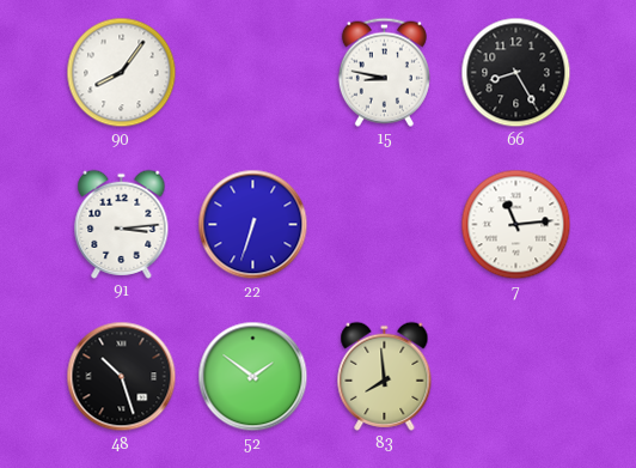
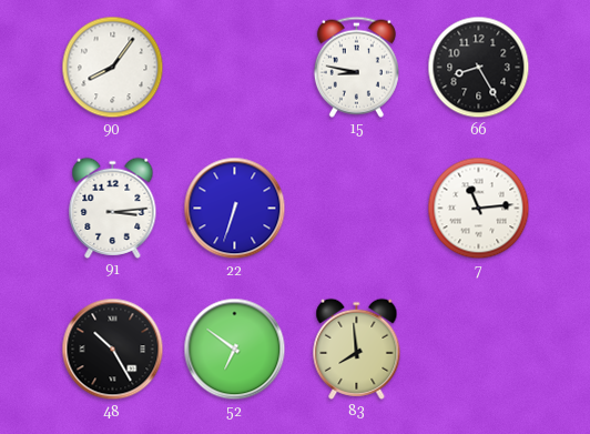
48: 10:27 -> 10:25
52: 1:51 -> 6:51
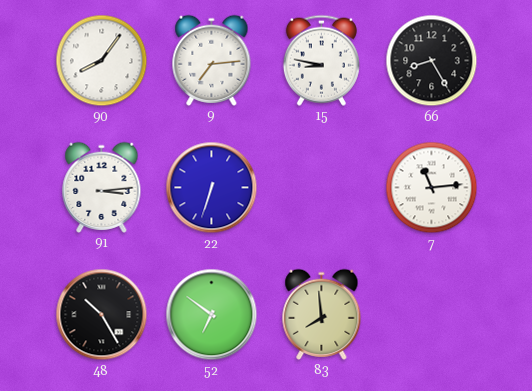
9: none -> 7:14
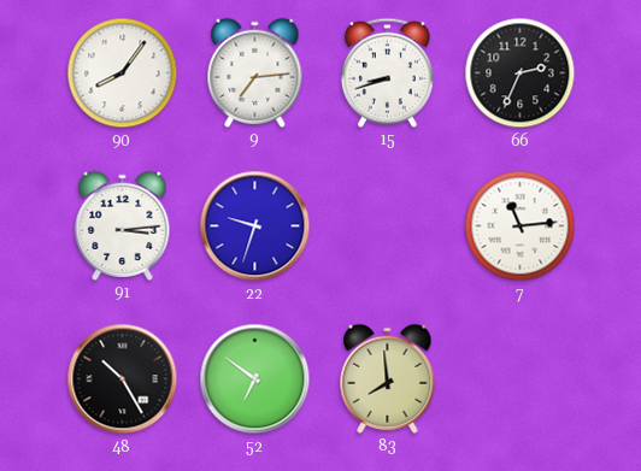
15: 8:47 -> 8:42
66: 8:25 -> 2:34
22: 6:33 -> 9:33
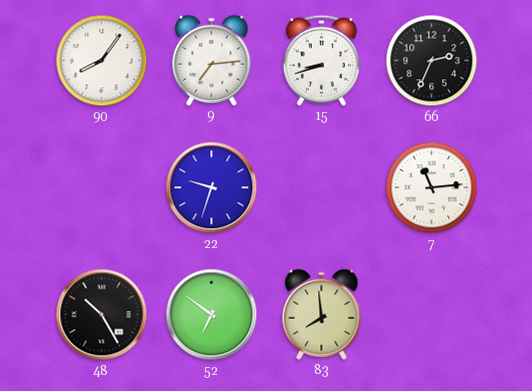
91: 3:14 -> none
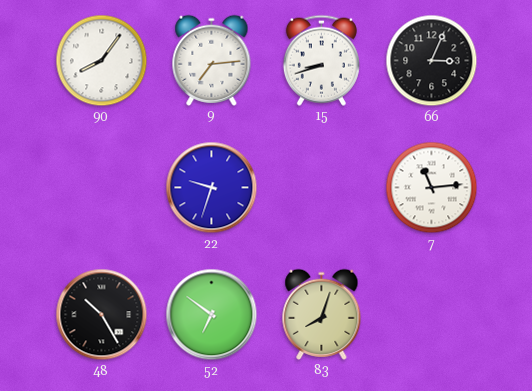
66: 2:34 -> 3:04
83: 7:59 -> 8:03
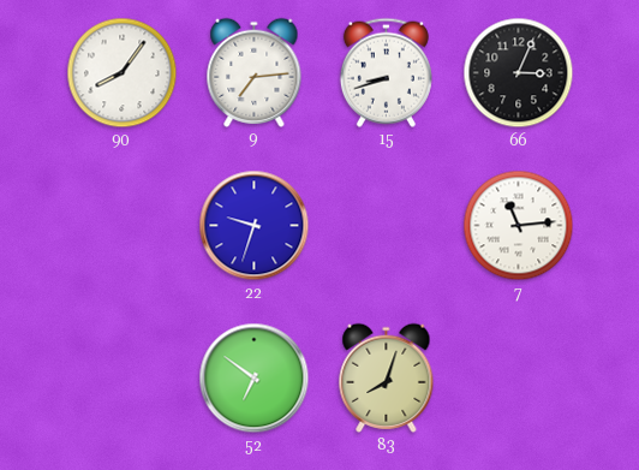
48: 10:25 -> none
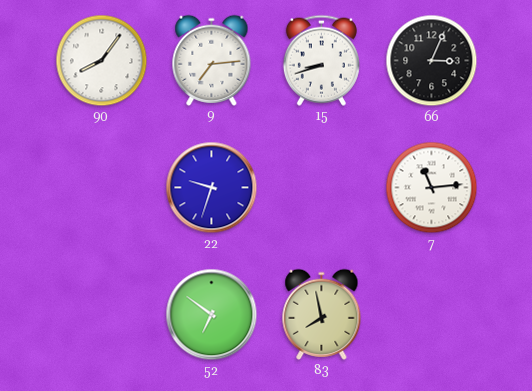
83: 8:03 -> 7:58
